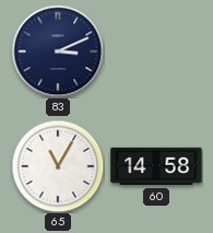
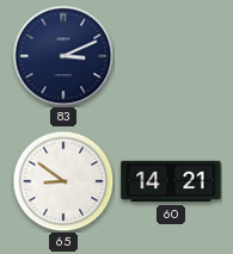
65: 11:05 -> 8:51
60: 14:58 -> 14:21
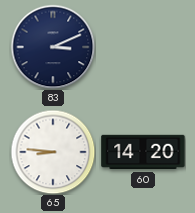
65: 8:51 -> 8:46
60: 14:21 -> 14:20
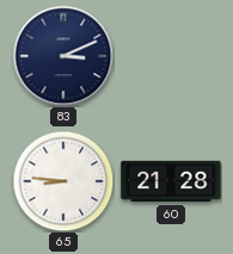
60: 14:20 -> 21:28
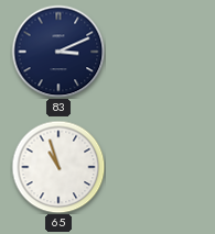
65: 8:46 -> 10:57
60: 21:28 -> none
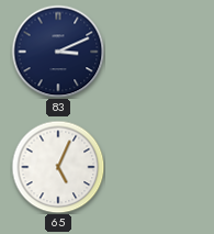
65: 10:57 -> 5:04
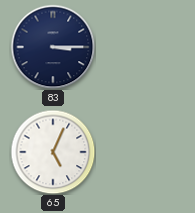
83: 3:11 -> 3:15
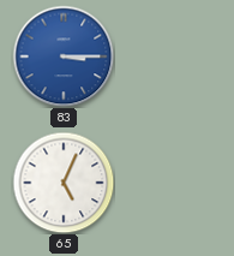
83 dial: navy -> blue
